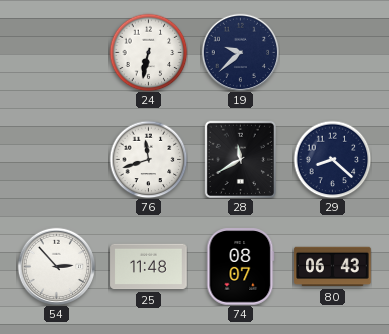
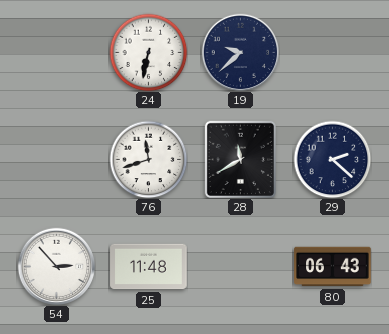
29: 8:22 -> 2:22
74: 08:07 -> none
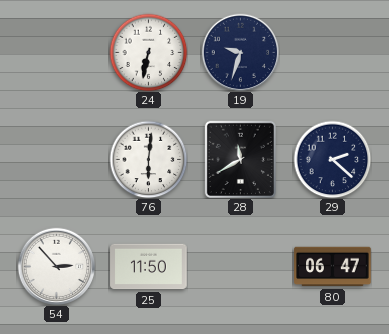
19: 9:38 -> 9:33
76: 11:42 -> 6:01
25: 11:48 -> 11:50
80: 06:43 -> 06:47
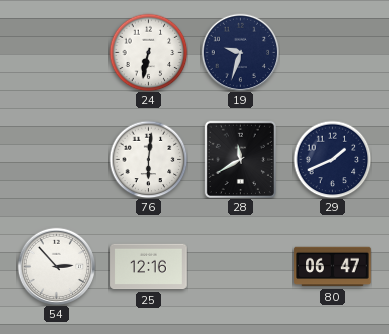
29: 2:22 -> 1:41
25: 11:50 -> 12:16
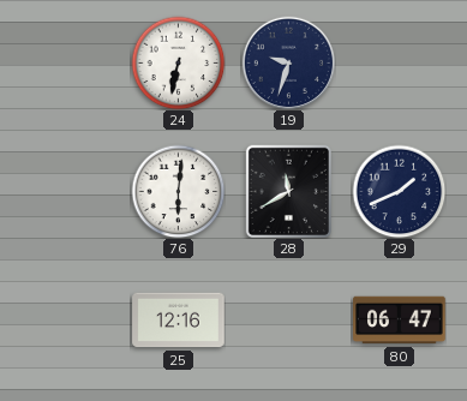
54: 2:53 -> none
